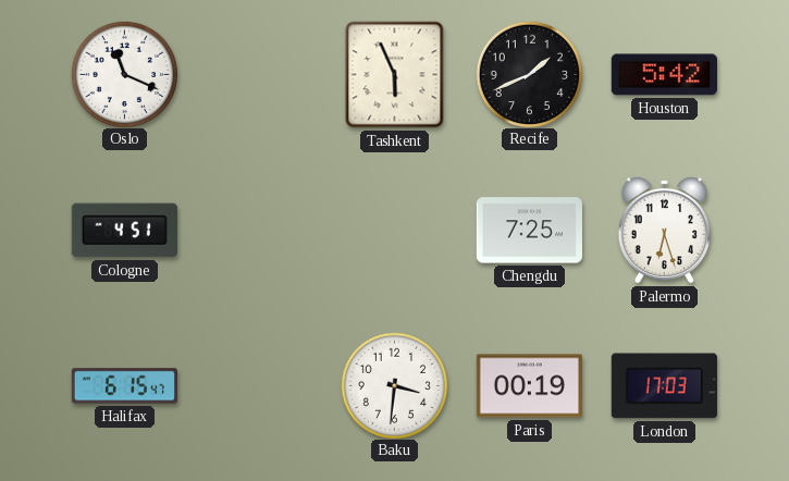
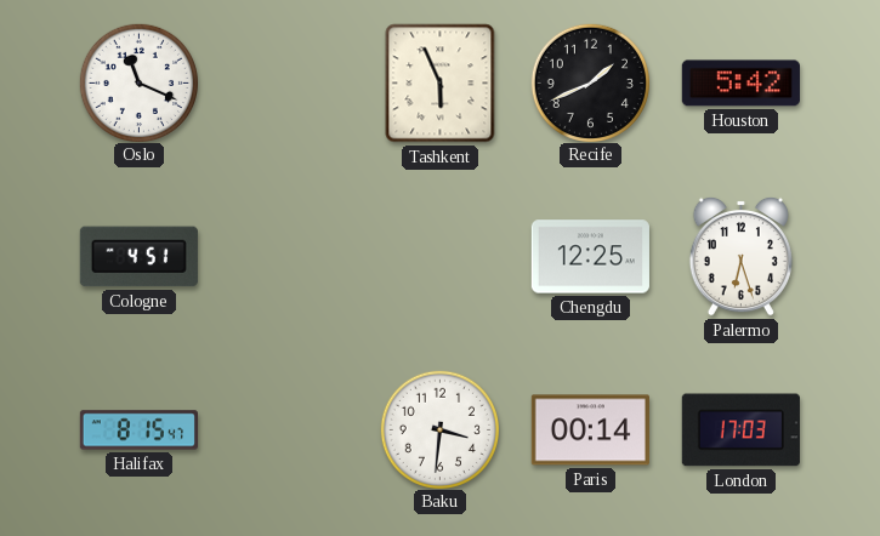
Chengdu: 7:25 -> 12:25
Halifax: 6:15 -> 8:15
Paris: 00:19 -> 00:14
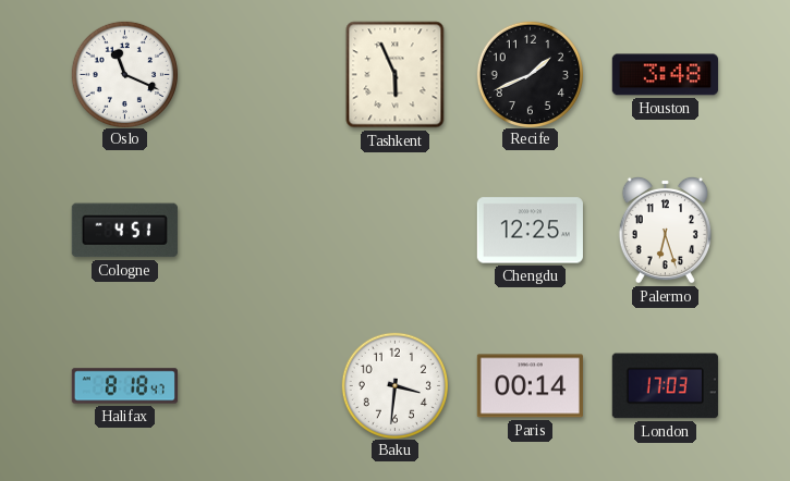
Houston: 5:42 -> 3:48
Halifax: 8:15 -> 8:18
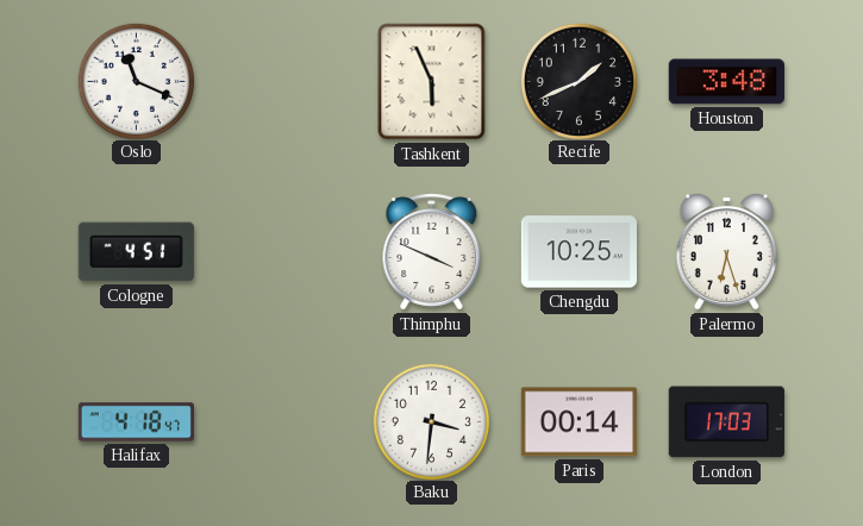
Thimphu: none -> 3:49
Chengdu: 12:25 -> 10:25
Halifax: 8:18 -> 4:18
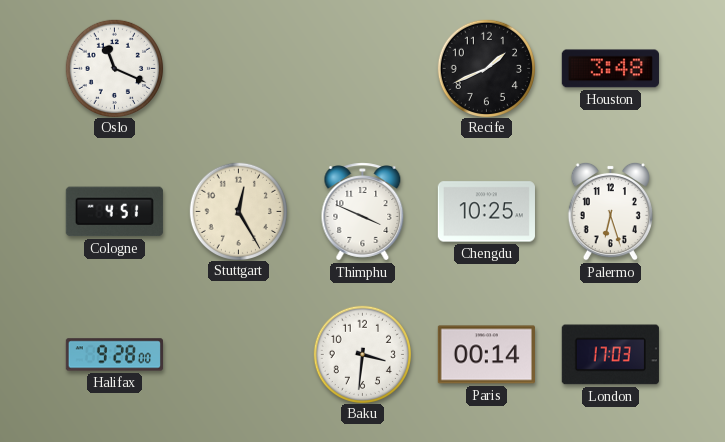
Tashkent: 5:56 -> none
Stuttgart: none -> 12:25
Halifax: 4:18 -> 9:28
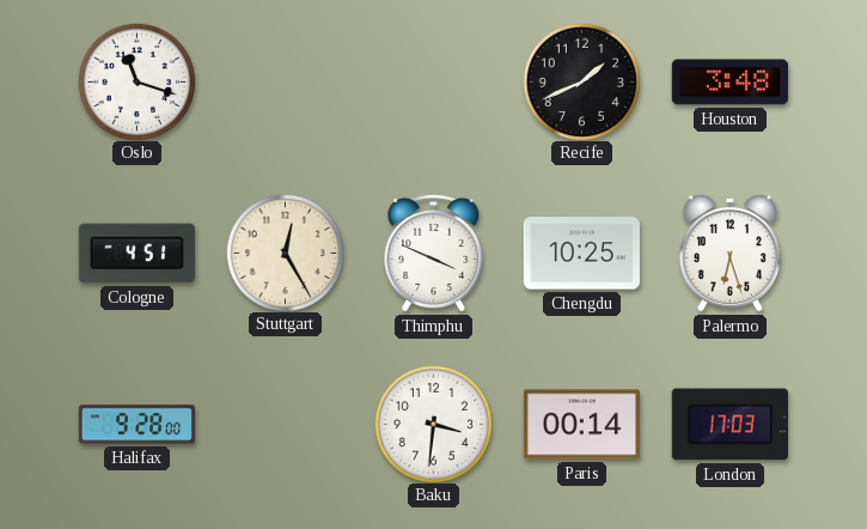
Oslo: 11:19 -> 11:18
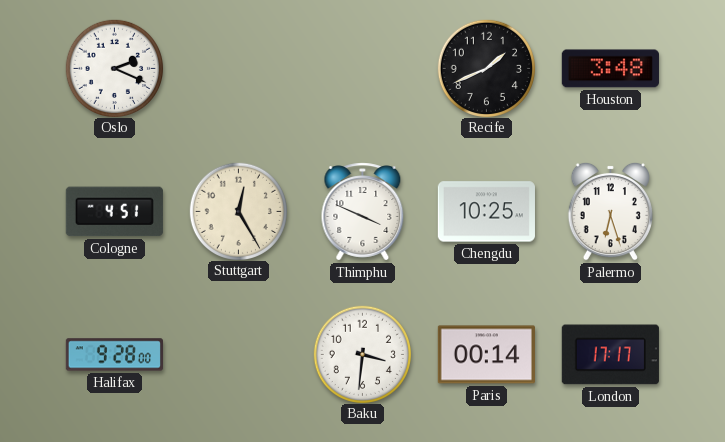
Oslo: 11:18 -> 2:19
London: 17:03 -> 17:17
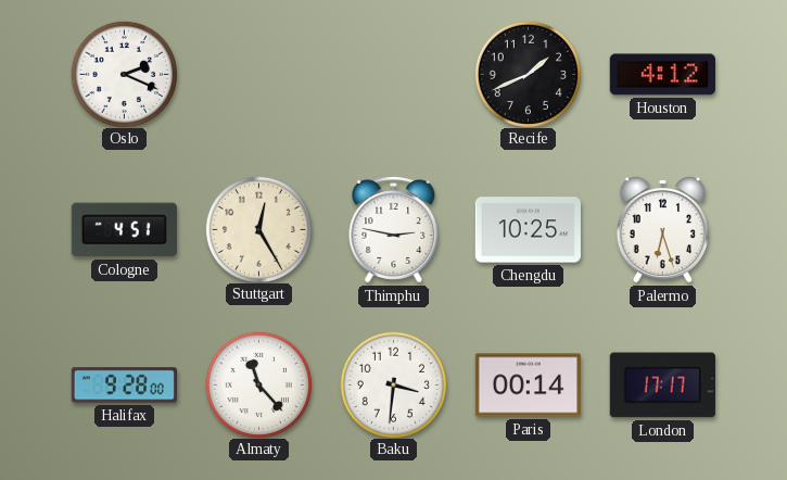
Houston: 3:48 -> 4:12
Thimphu: 3:49 -> 2:47
Almaty: none -> 11:23
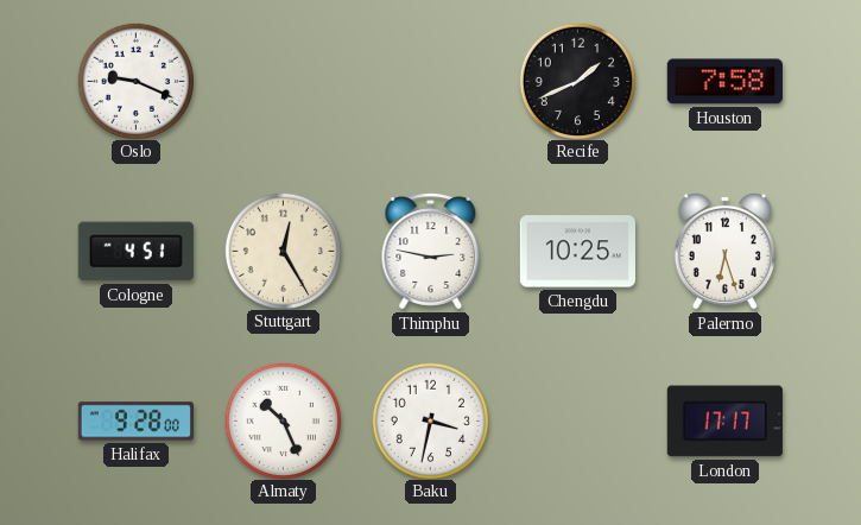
Oslo: 2:19 -> 9:19
Houston: 4:12 -> 7:58
Almaty: 11:23 -> 10:26
Baku: 3:31 -> 3:32
Paris: 00:14 -> none
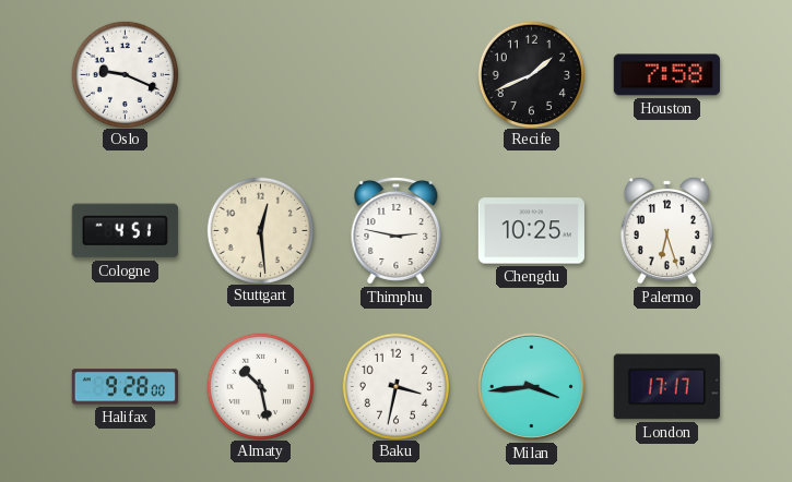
Stuttgart: 12:25 -> 12:29
Almaty: 10:26 -> 10:28
Milan: none -> 3:44
